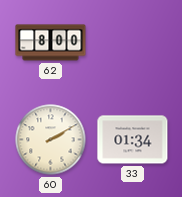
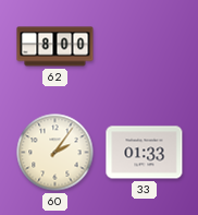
60: 2:10 -> 2:06
33: 01:34 -> 01:33
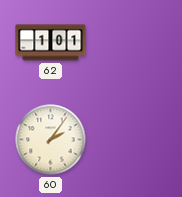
62: 8:00 -> 1:01
33: 01:33 -> none
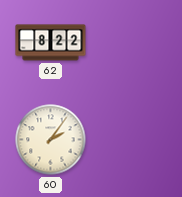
62: 1:01 -> 8:22
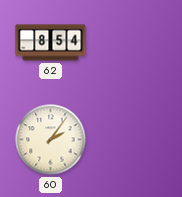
62: 8:22 -> 8:54
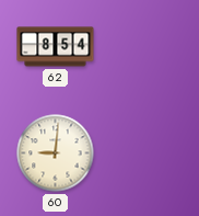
60: 2:06 -> 9:01
